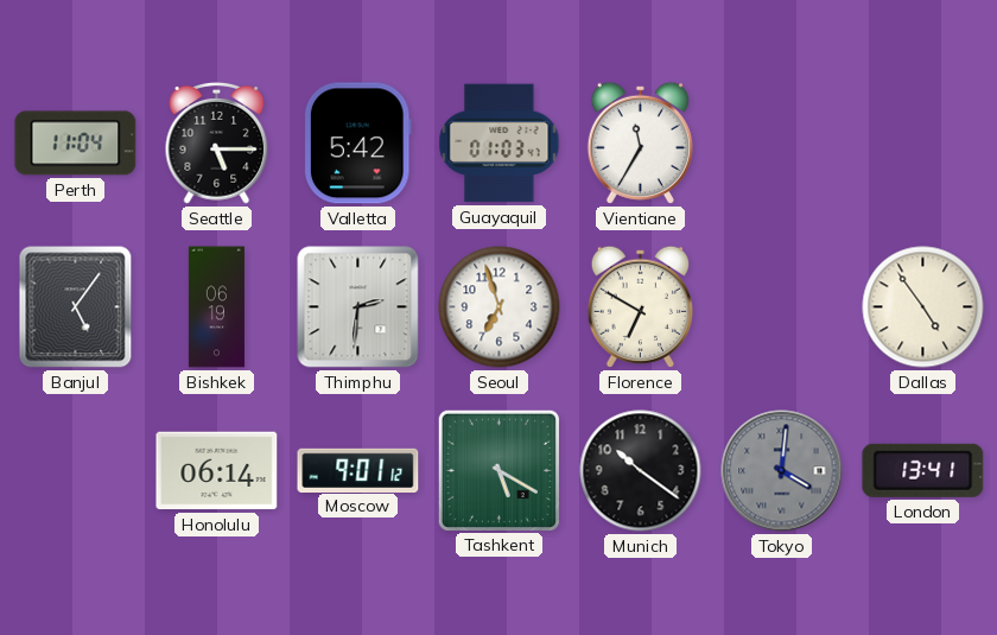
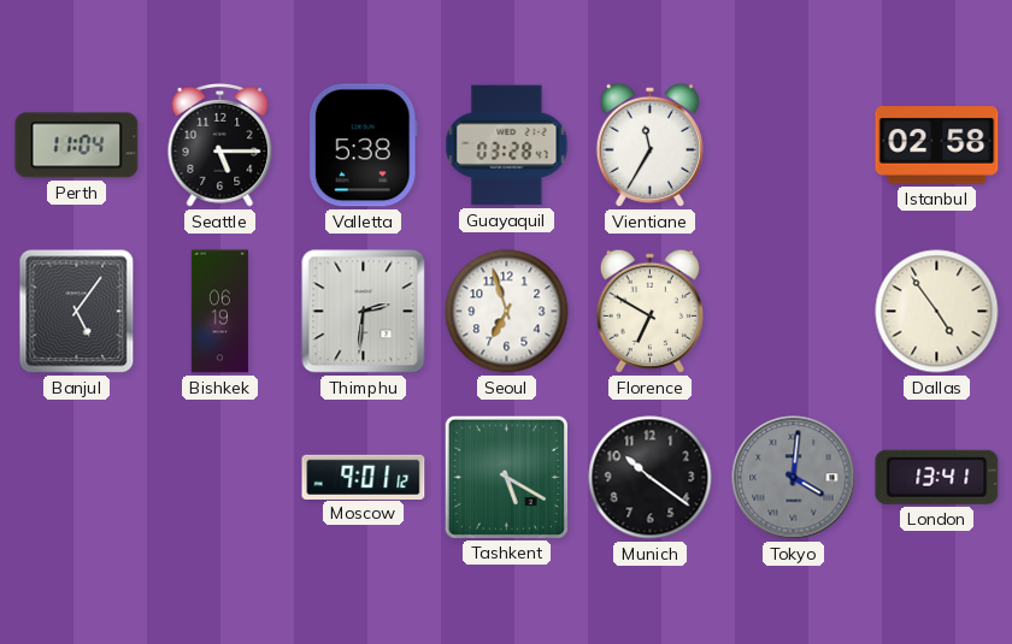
Valletta: 5:42 -> 5:38
Guayaquil: 01:03 -> 03:28
Istanbul: none -> 02:58
Honolulu: 06:14 -> none
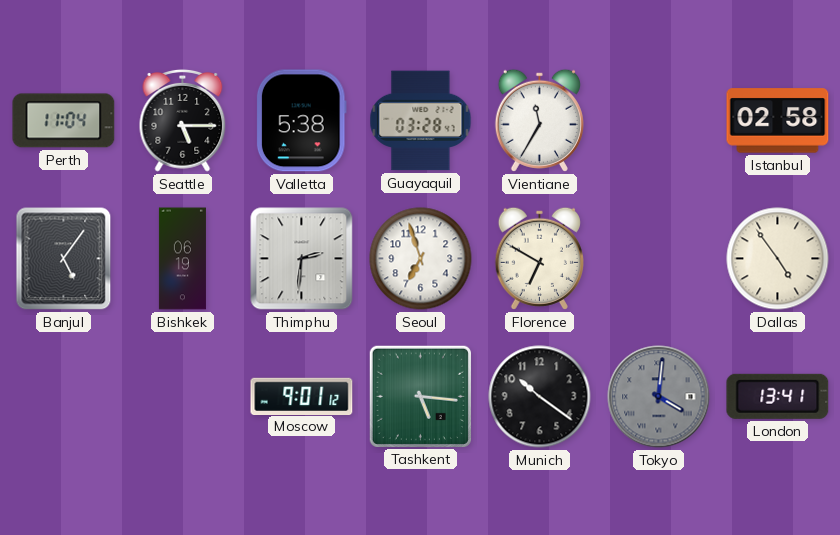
Tashkent: 5:20 -> 5:16
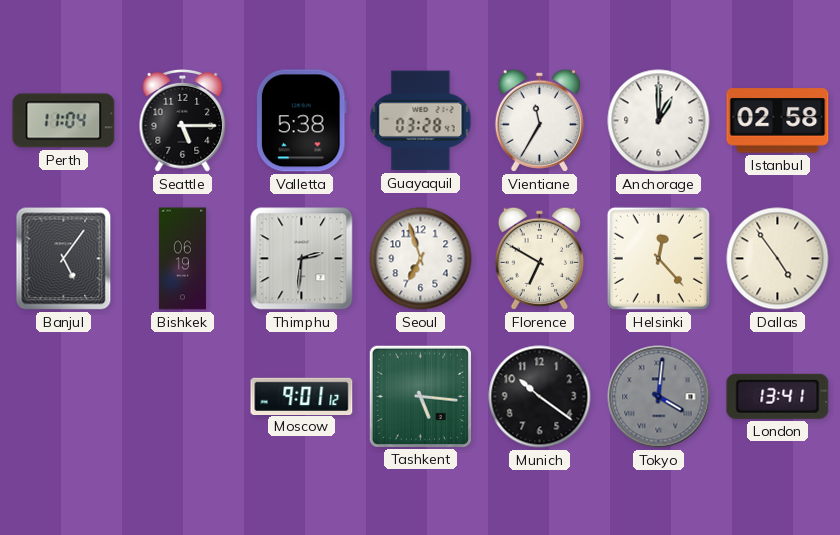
Anchorage: none -> 1:00
Helsinki: none -> 12:23
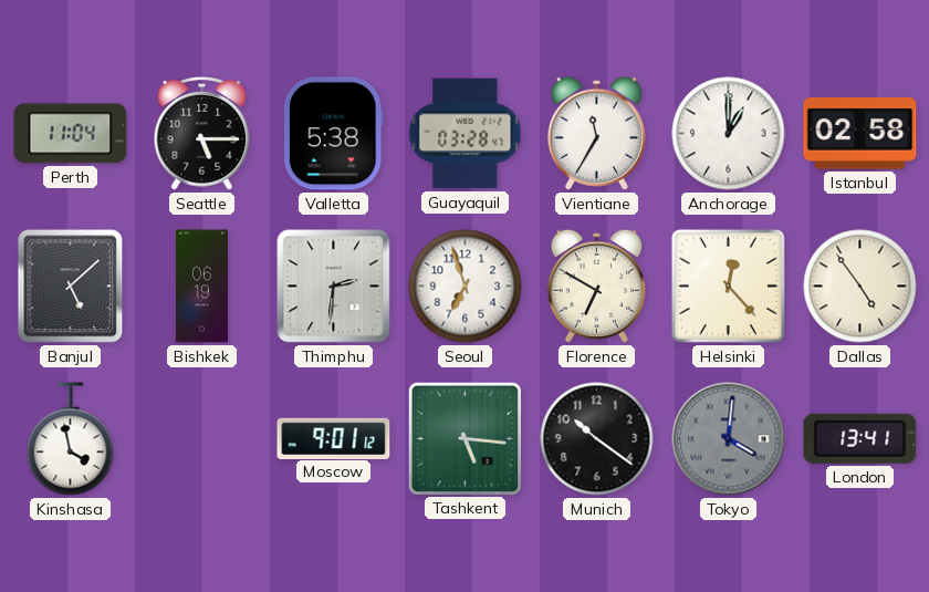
Banjul: 5:06 -> 5:08
Kinshasa: none -> 3:58
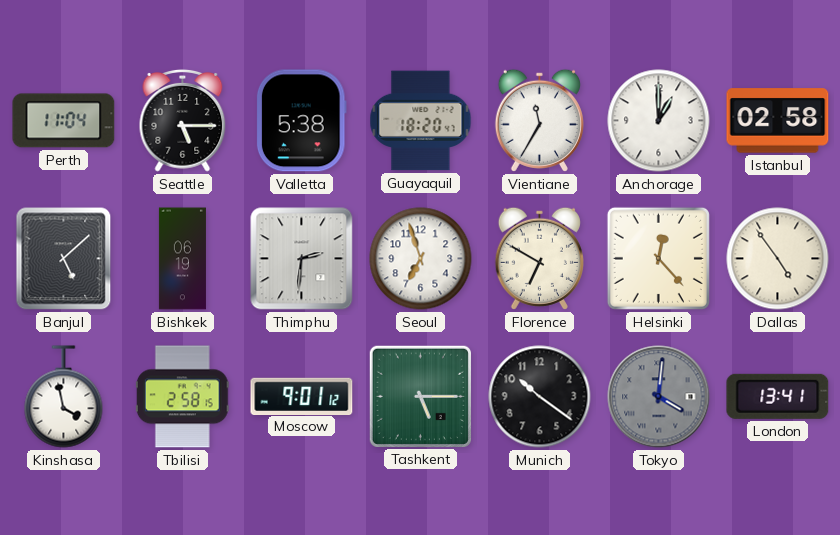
Guayaquil: 03:28 -> 18:20
Tbilisi: none -> 2:58
Tashkent: 5:16 -> 5:15
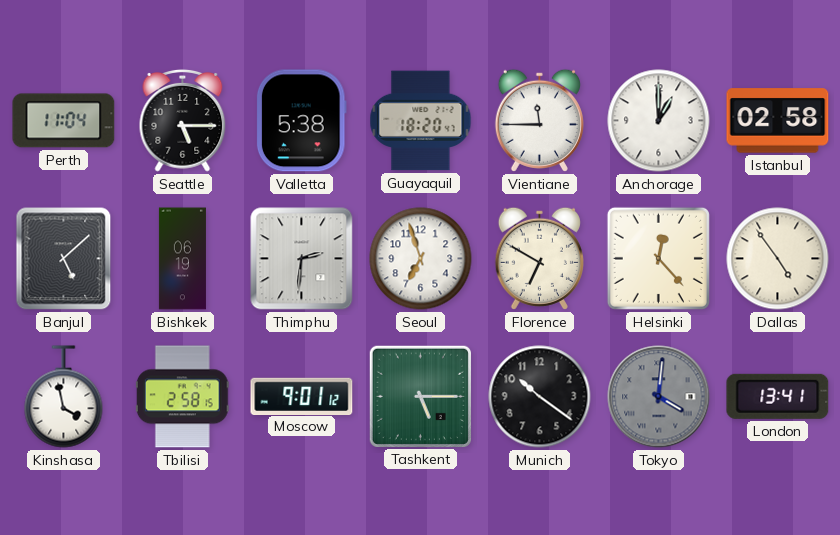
Vientiane: 11:35 -> 11:45
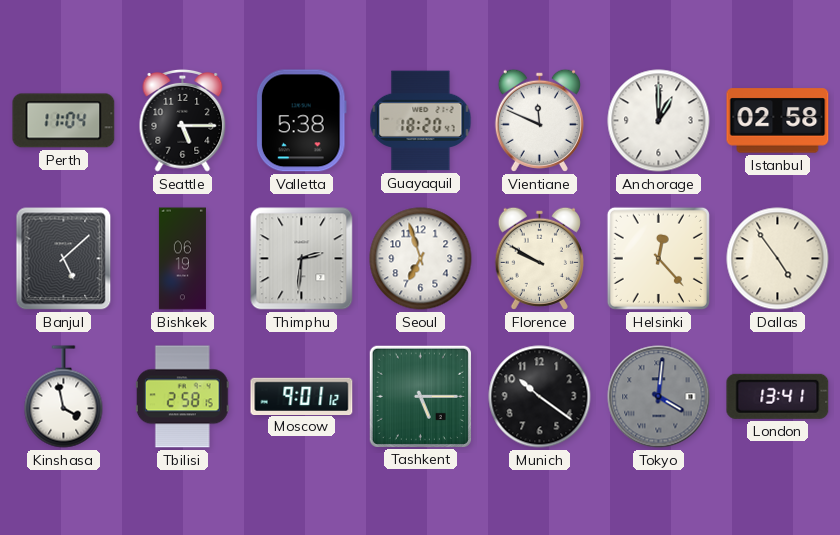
Vientiane: 11:45 -> 11:49
Florence: 6:50 -> 9:50
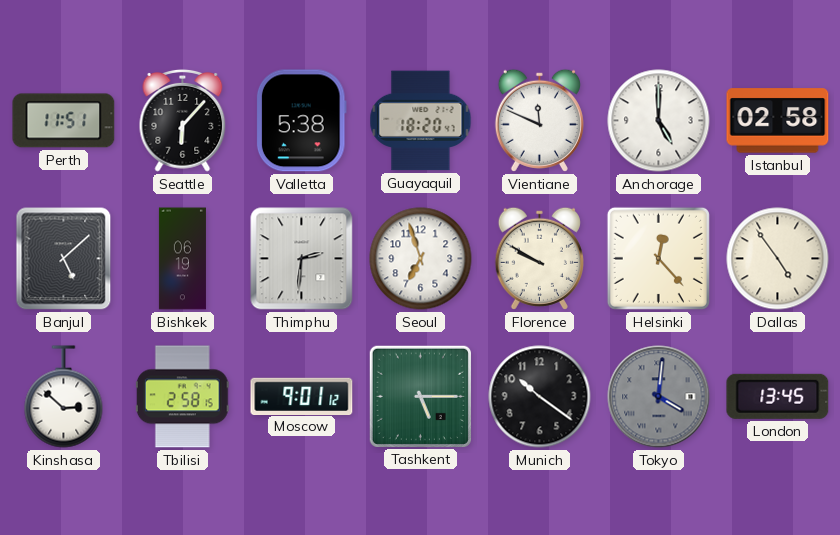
Perth: 11:04 -> 11:51
Seattle: 5:15 -> 6:07
Anchorage: 1:00 -> 5:00
Kinshasa: 3:58 -> 2:52
London: 13:41 -> 13:45
